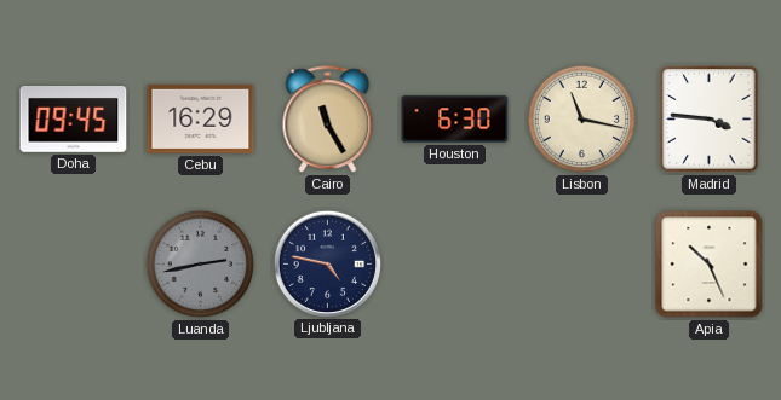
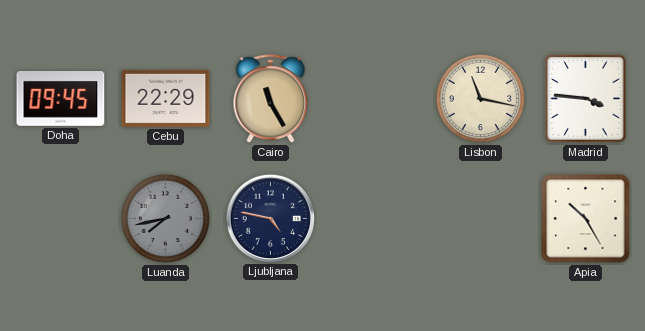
Cebu: 16:29 -> 22:29
Houston: 6:30 -> none
Luanda: 2:43 -> 7:43
Apia: 10:26 -> 10:25
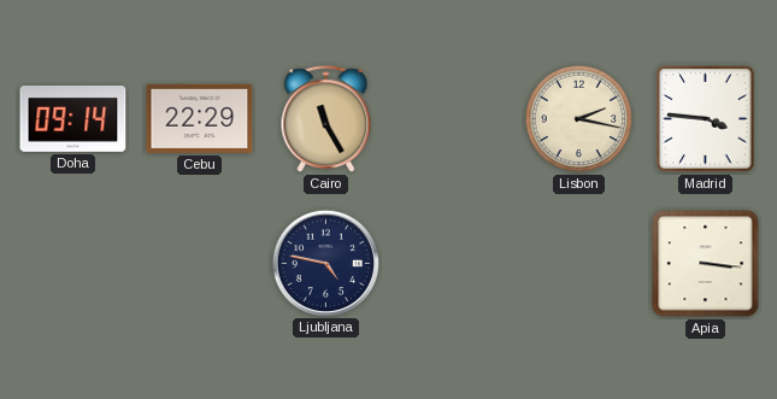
Doha: 09:45 -> 09:14
Lisbon: 11:17 -> 2:17
Luanda: 7:43 -> none
Apia: 10:25 -> 3:16
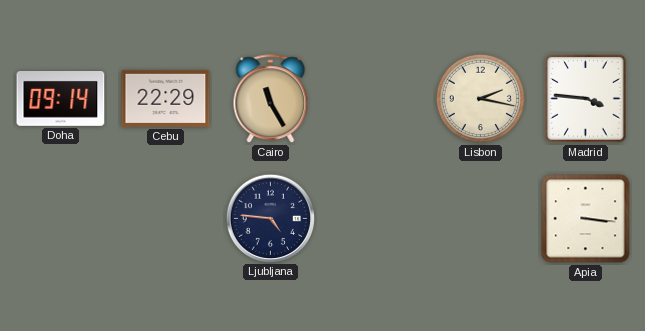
Ljubljana: 4:47 -> 4:46
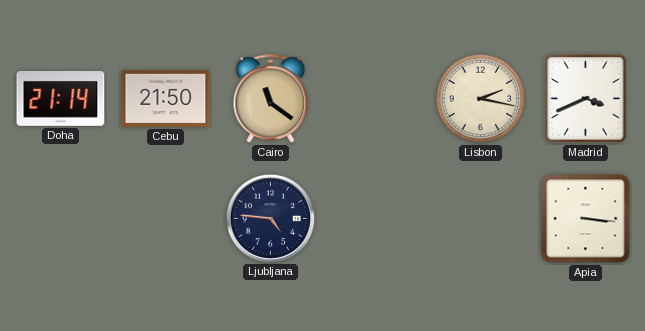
Doha: 09:14 -> 21:14
Cebu: 22:29 -> 21:50
Cairo: 11:25 -> 11:21
Madrid: 3:46 -> 3:41
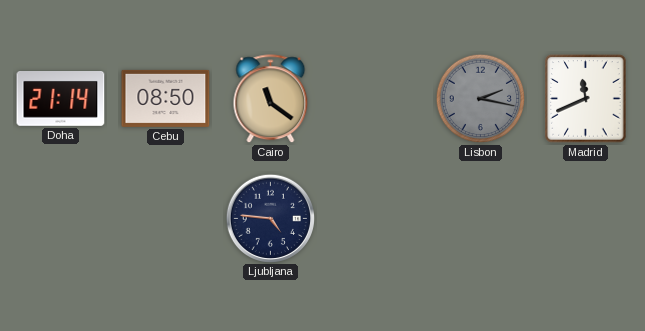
Cebu: 21:50 -> 08:50
Lisbon dial: cream -> grey
Madrid: 3:41 -> 11:41
Apia: 3:16 -> none
